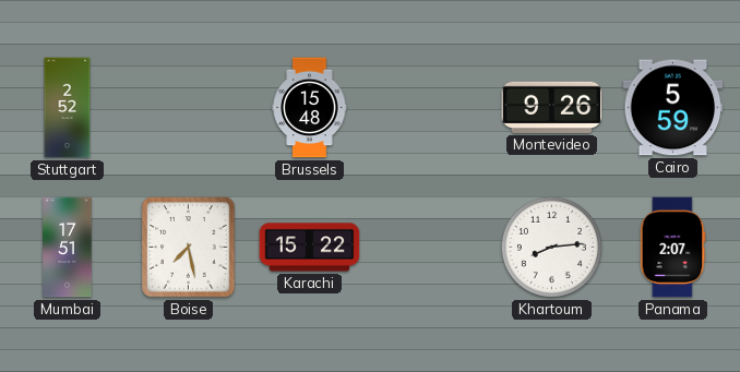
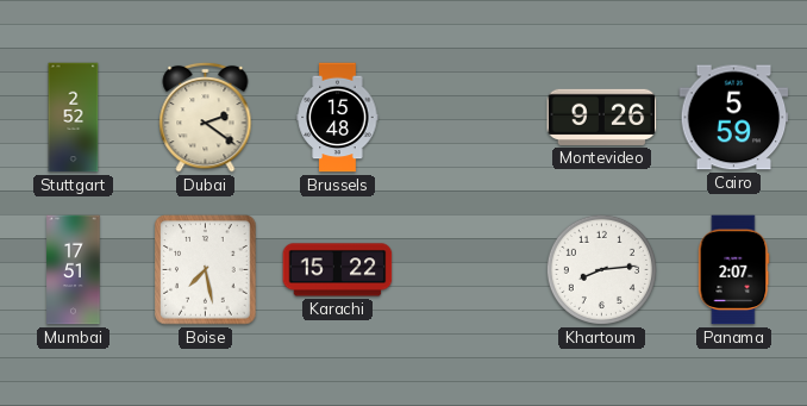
Dubai: none -> 2:21
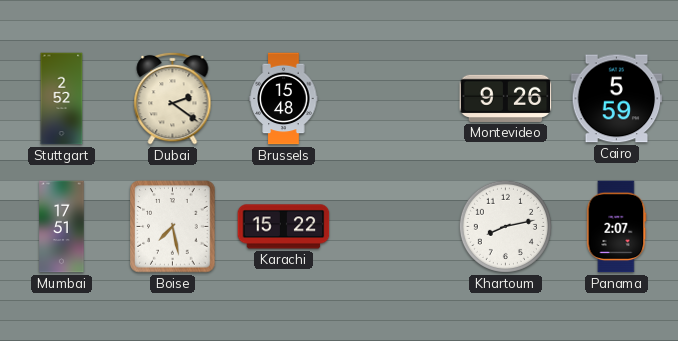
Khartoum: 8:14 -> 8:13
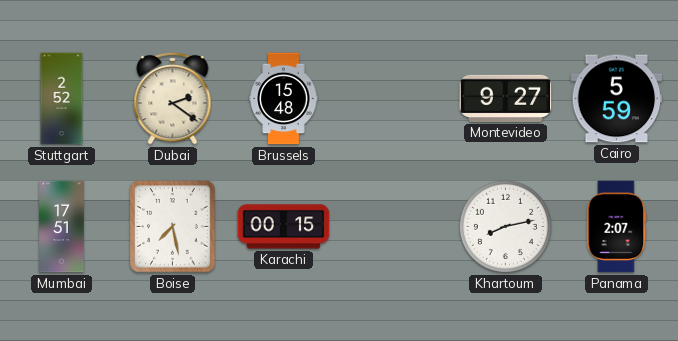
Montevideo: 9:26 -> 9:27
Karachi: 15:22 -> 00:15
